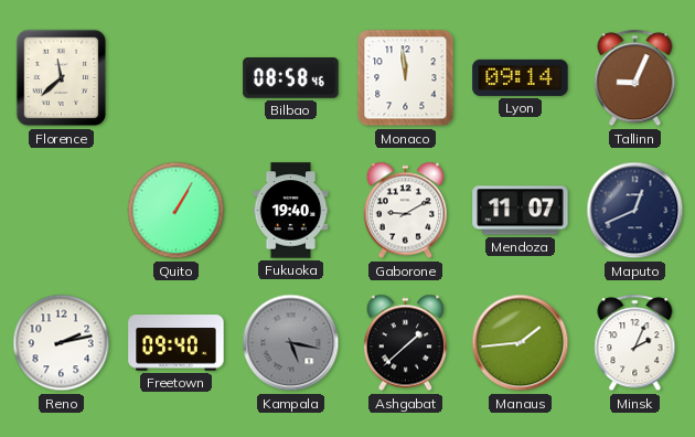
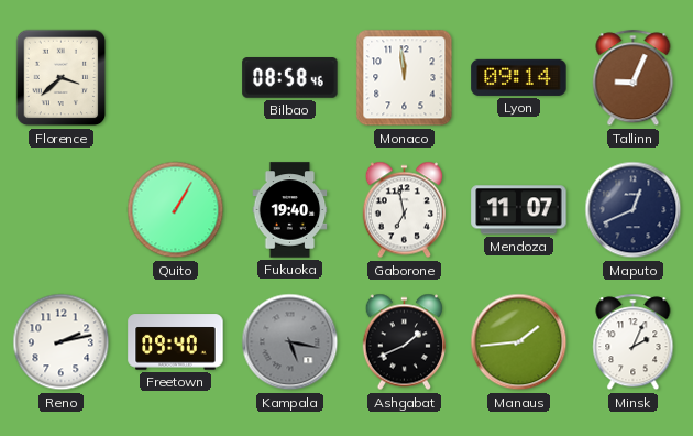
Florence: 11:38 -> 3:38
Gaborone: 9:10 -> 6:58
Ashgabat: 1:38 -> 1:41
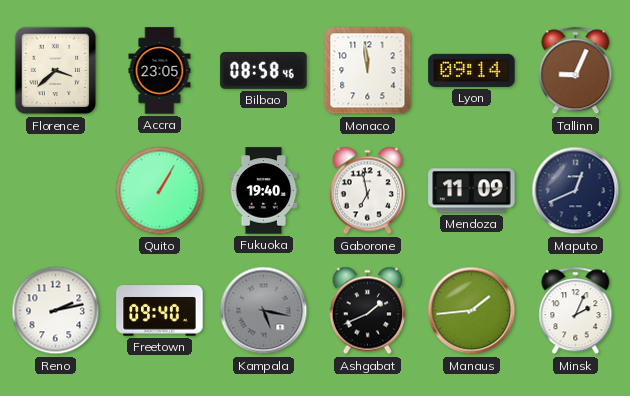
Accra: none -> 23:05
Mendoza: 11:07 -> 11:09
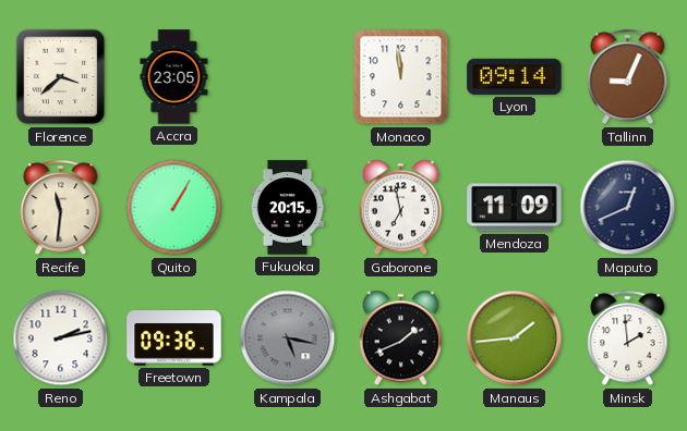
Bilbao: 08:58 -> none
Recife: none -> 11:31
Fukuoka: 19:40 -> 20:15
Freetown: 09:40 -> 09:36
Minsk: 2:04 -> 1:59
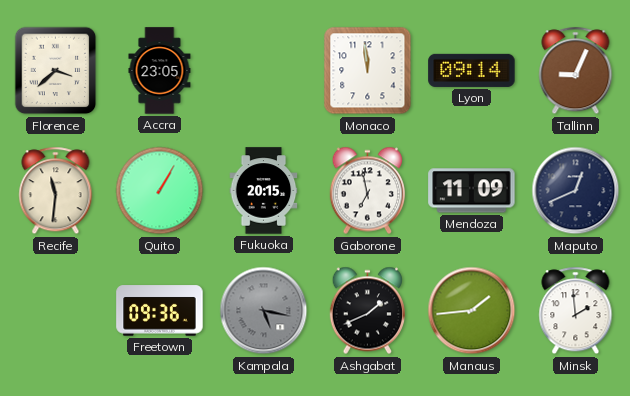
Reno: 2:13 -> none
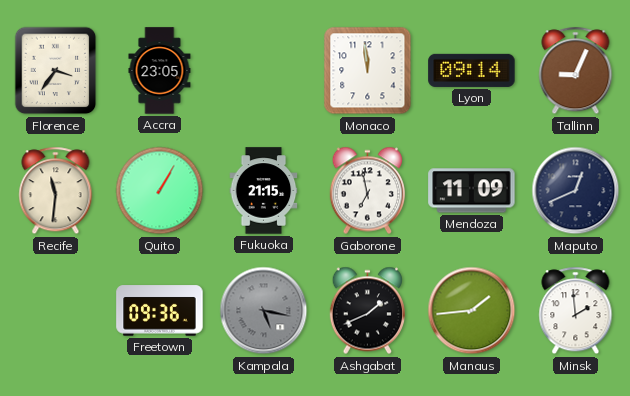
Florence: 3:38 -> 3:36
Fukuoka: 20:15 -> 21:15
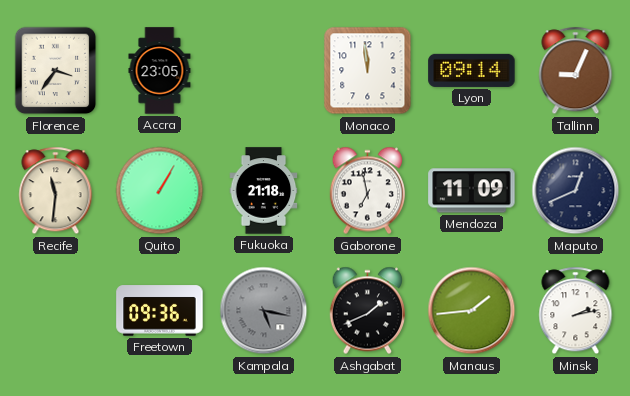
Fukuoka: 21:15 -> 21:18
Minsk: 1:59 -> 2:13
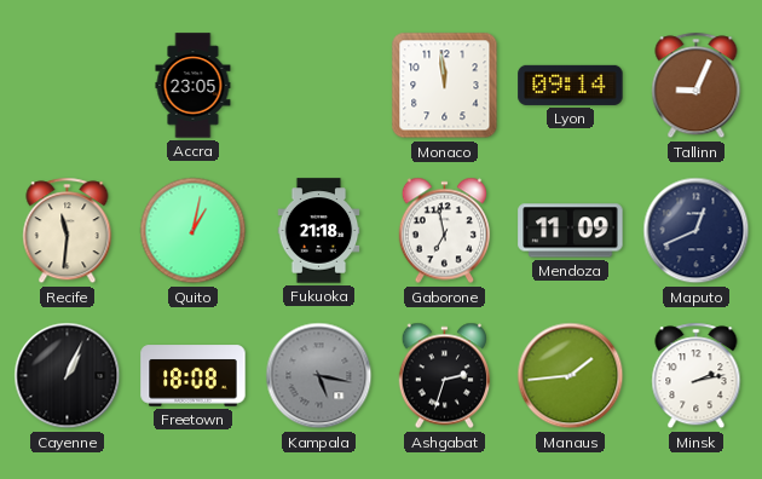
Florence: 3:36 -> none
Quito: 1:05 -> 1:02
Cayenne: none -> 1:04
Freetown: 09:36 -> 18:08
Ashgabat: 1:41 -> 2:33
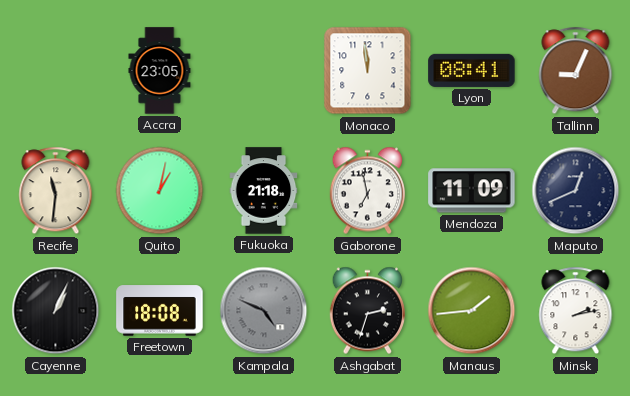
Lyon: 09:14 -> 08:41
Kampala: 5:17 -> 4:49
